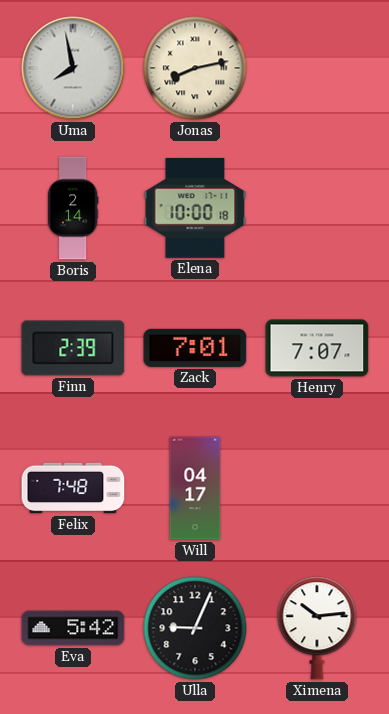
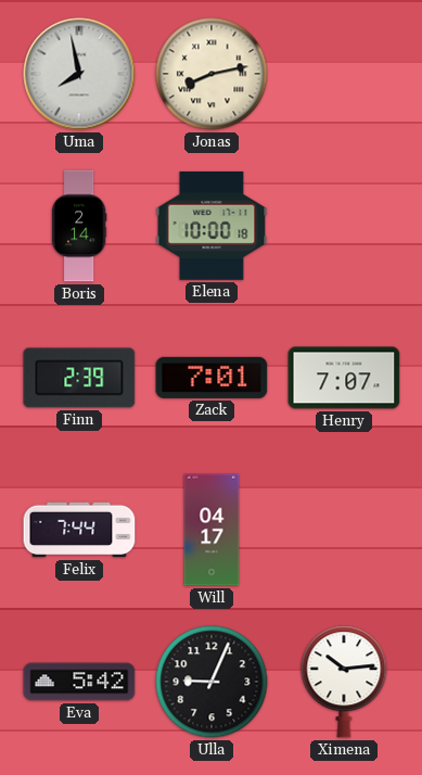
Felix: 7:48 -> 7:44
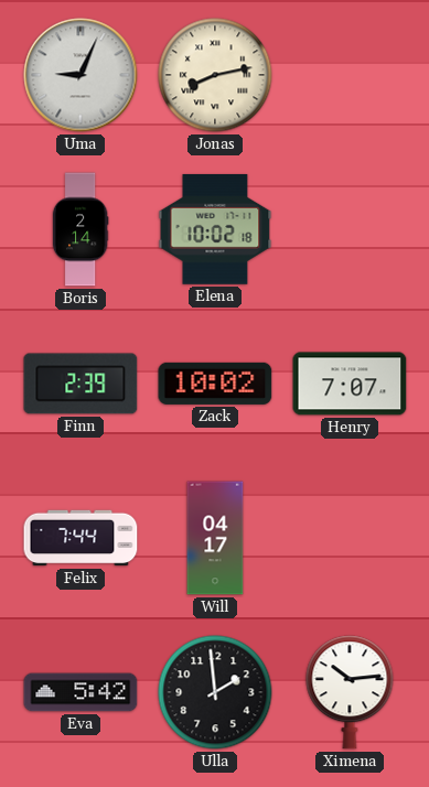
Uma: 7:58 -> 9:04
Elena: 10:00 -> 10:02
Zack: 7:01 -> 10:02
Ulla: 9:04 -> 1:59
